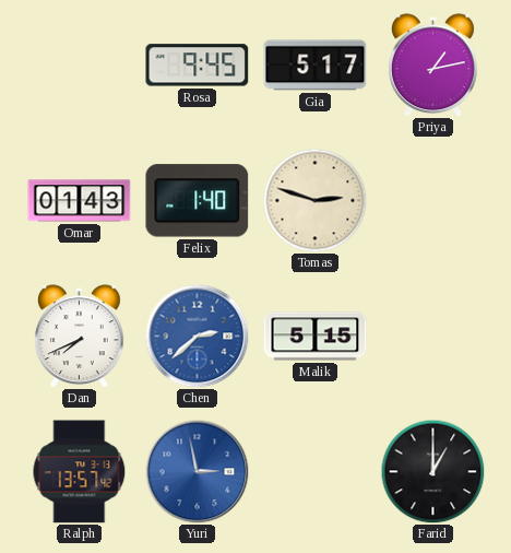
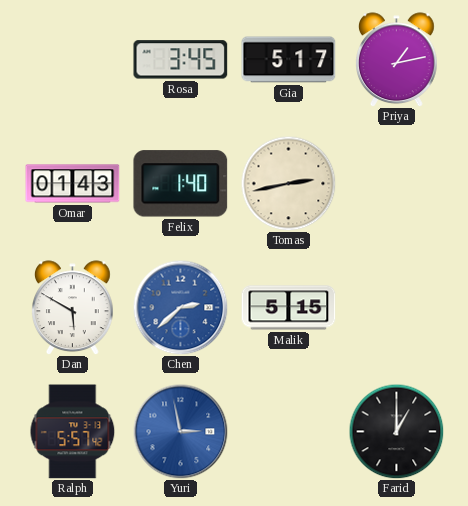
Rosa: 9:45 -> 3:45
Tomas: 2:48 -> 2:43
Dan: 7:41 -> 5:50
Ralph: 13:57 -> 5:57
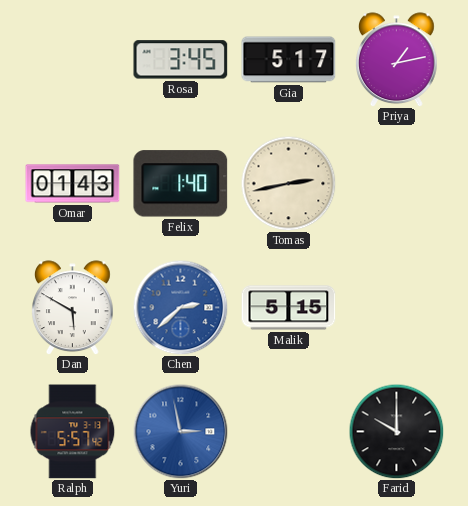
Farid: 1:00 -> 10:00
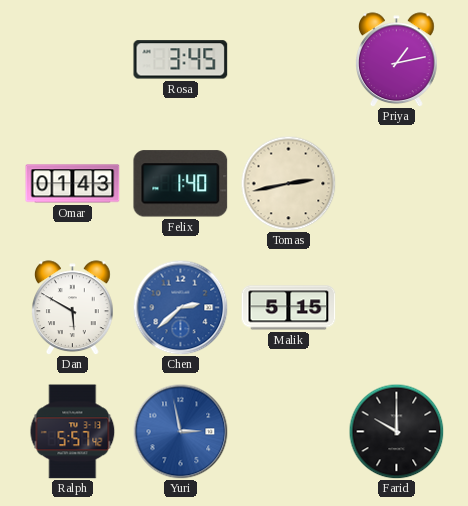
Gia: 5:17 -> none
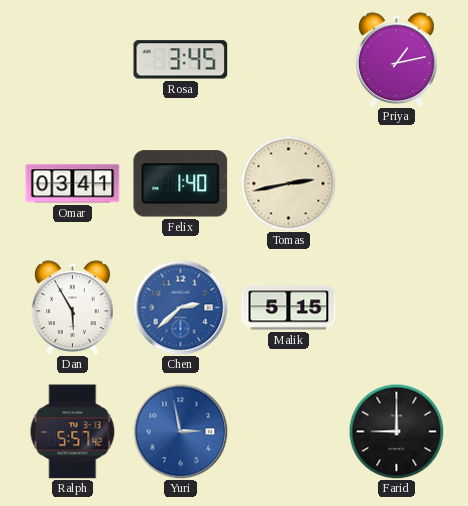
Omar: 01:43 -> 03:41
Dan: 5:50 -> 5:55
Farid: 10:00 -> 9:00
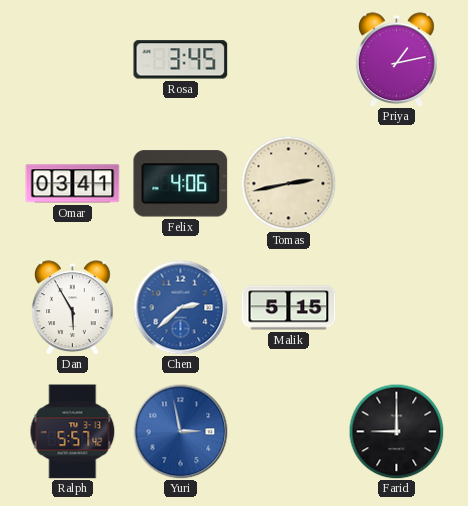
Felix: 1:40 -> 4:06
